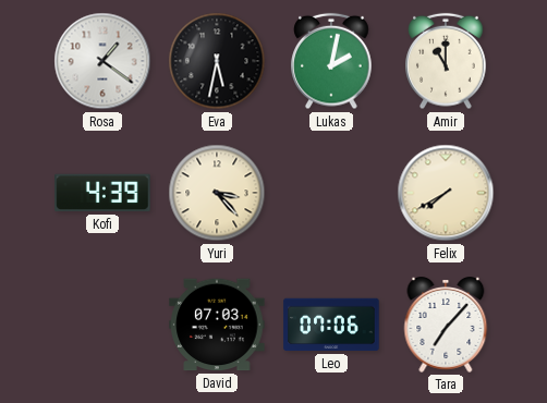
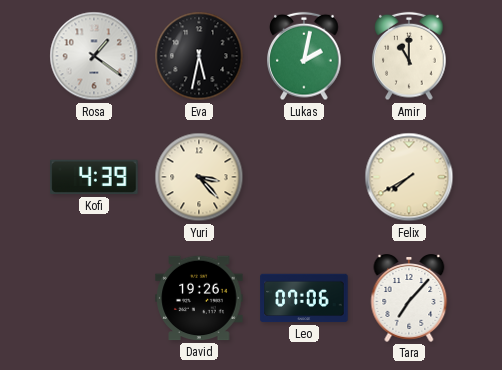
David: 07:03 -> 19:26
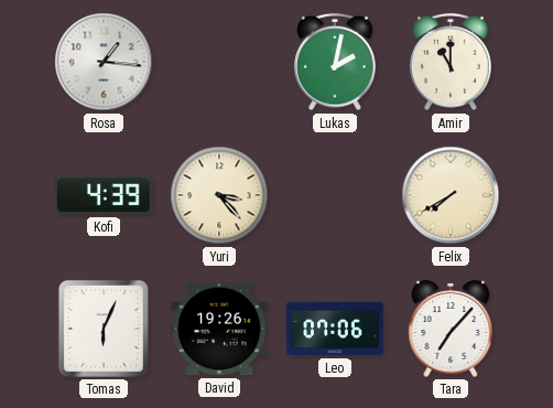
Rosa: 1:21 -> 1:16
Eva: 5:32 -> none
Tomas: none -> 6:04
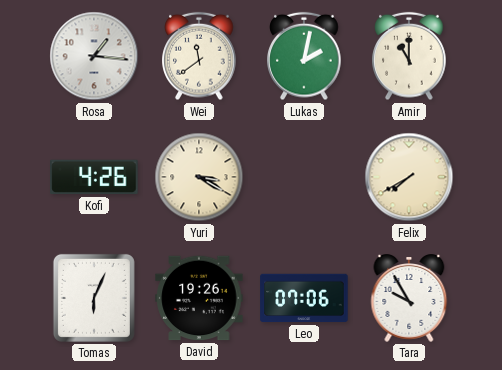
Wei: none -> 11:39
Kofi: 4:39 -> 4:26
Yuri: 3:23 -> 3:20
Tara: 7:07 -> 9:55
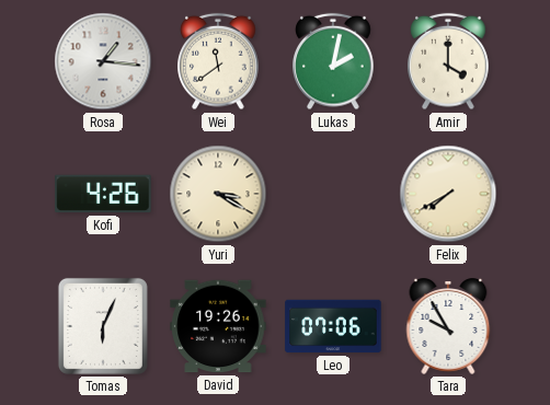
Amir: 11:00 -> 4:00
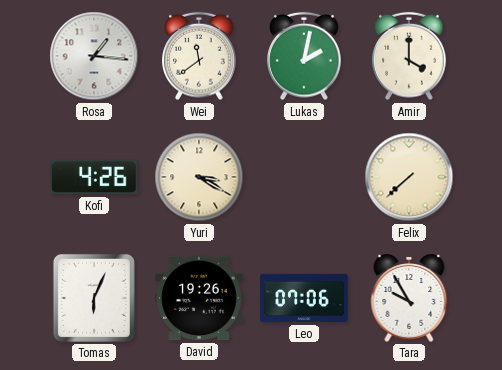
Felix: 7:40 -> 7:38
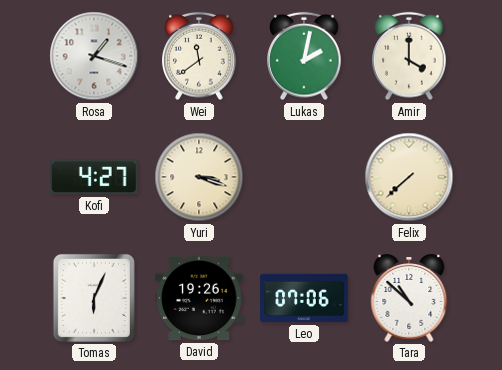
Rosa: 1:16 -> 1:18
Kofi: 4:26 -> 4:27
Yuri: 3:20 -> 3:18
Tara: 9:55 -> 10:52
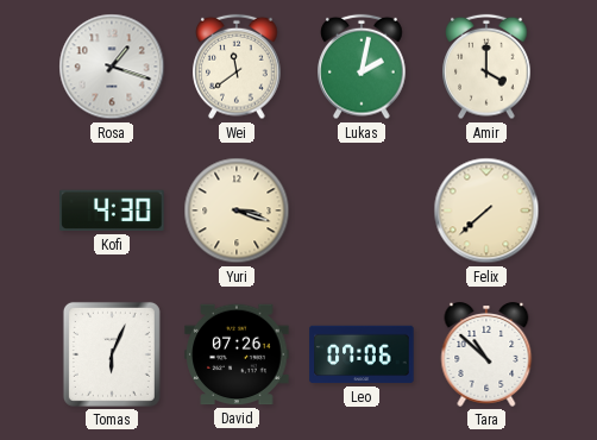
Kofi: 4:27 -> 4:30
David: 19:26 -> 07:26
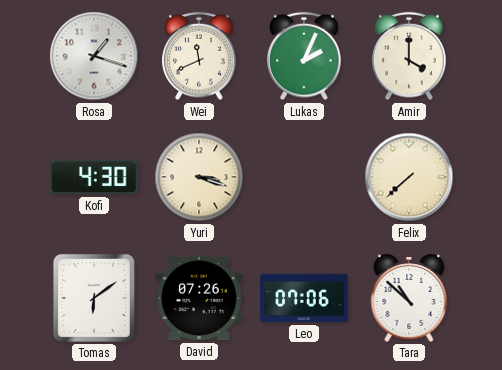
Wei: 11:39 -> 11:41
Lukas: 2:02 -> 2:04
Tomas: 6:04 -> 6:09
